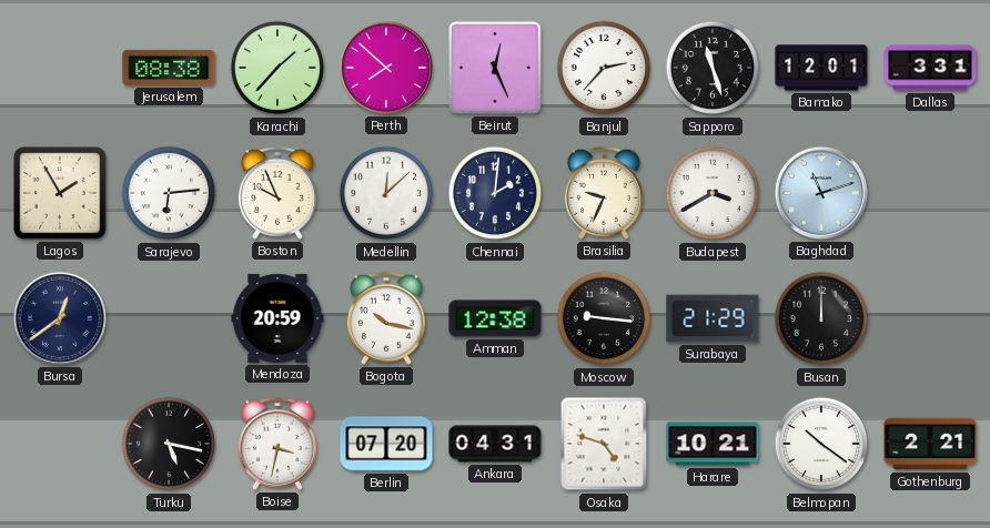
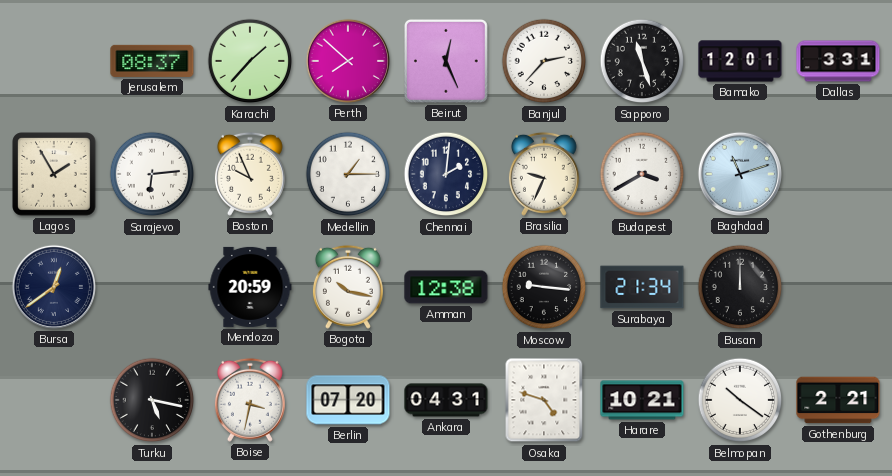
Jerusalem: 08:38 -> 08:37
Medellin: 12:08 -> 1:15
Surabaya: 21:29 -> 21:34
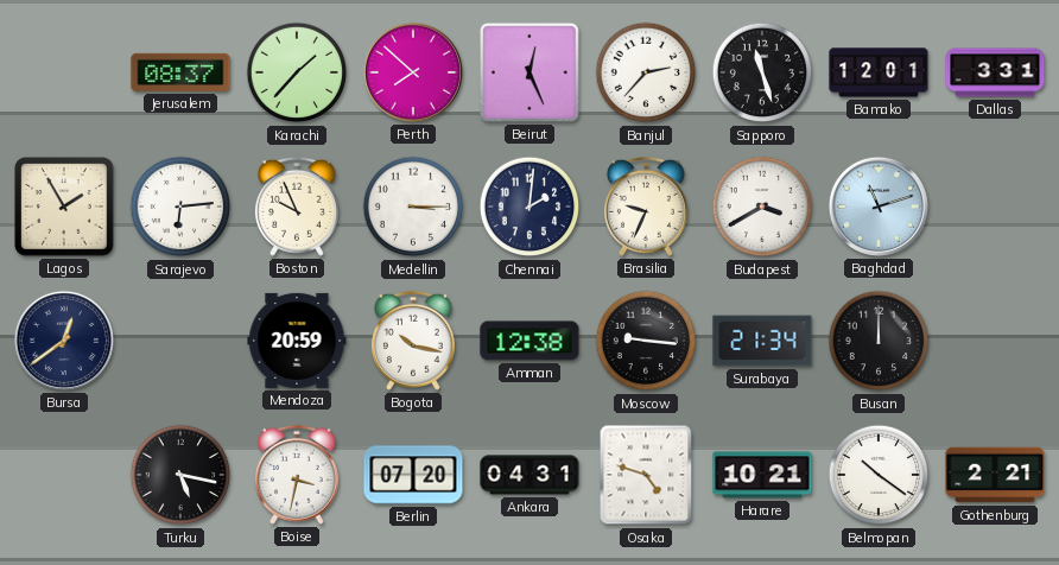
Medellin: 1:15 -> 3:15
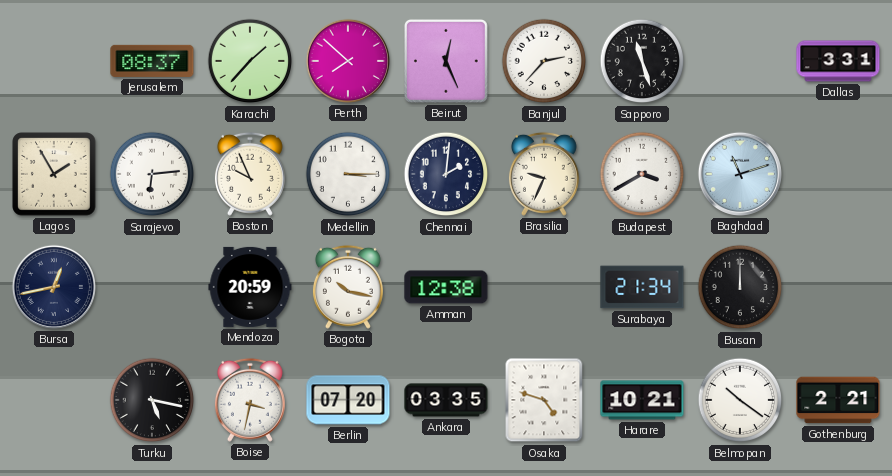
Bamako: 12:01 -> none
Bursa: 12:39 -> 12:43
Moscow: 9:16 -> none
Ankara: 04:31 -> 03:35
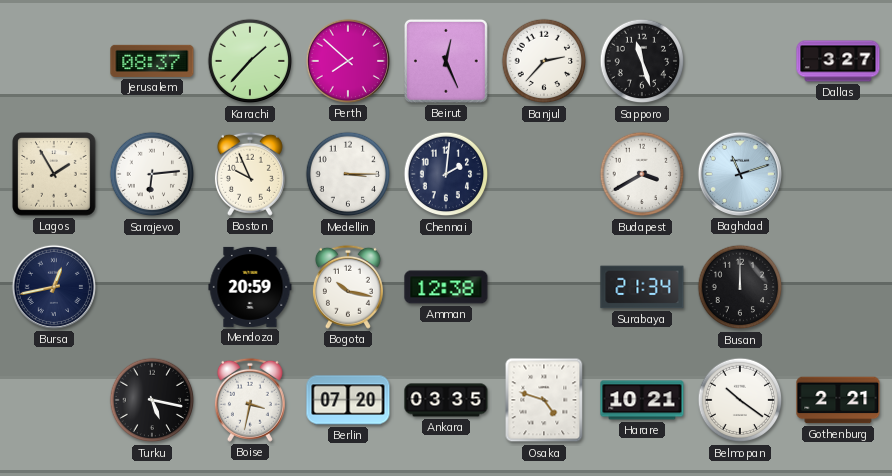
Dallas: 3:31 -> 3:27
Brasilia: 9:34 -> none
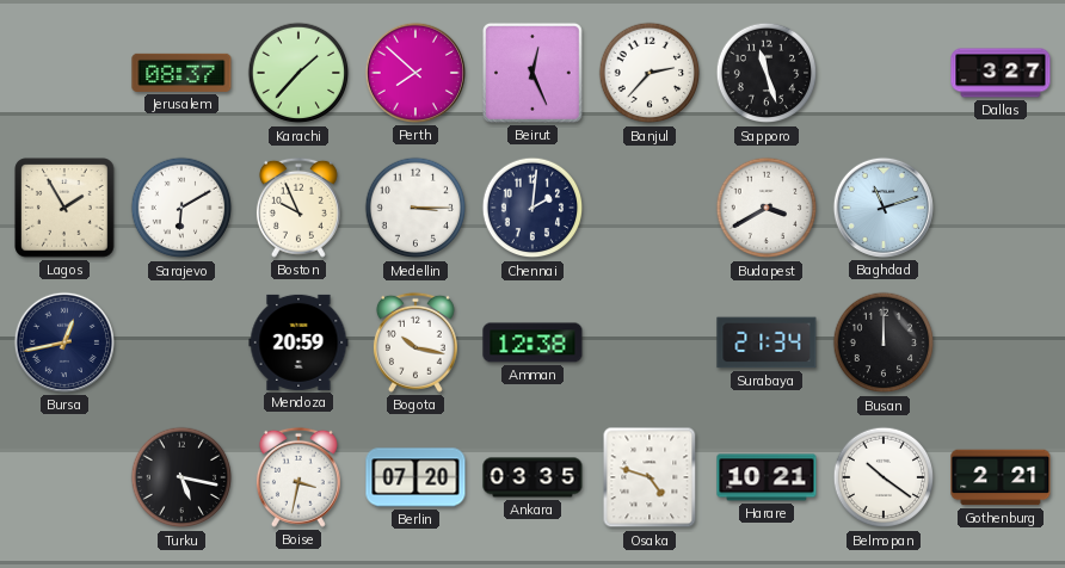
Sarajevo: 6:14 -> 6:10
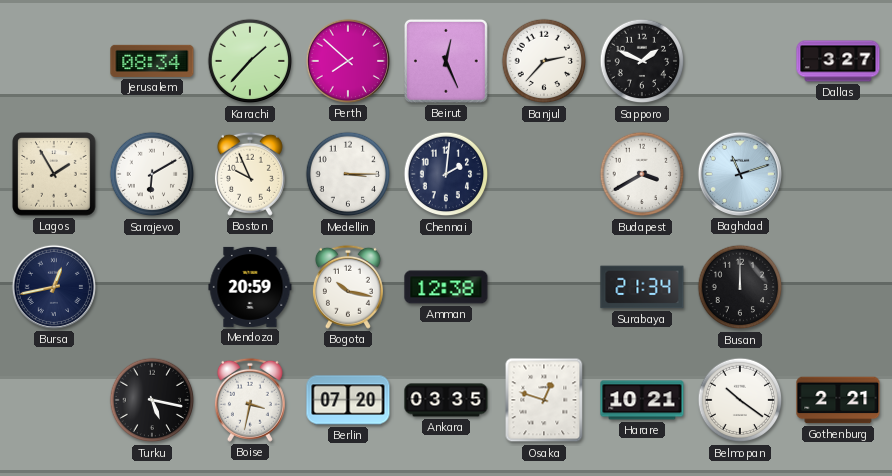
Jerusalem: 08:37 -> 08:34
Sapporo: 11:27 -> 1:49
Osaka: 4:48 -> 12:48
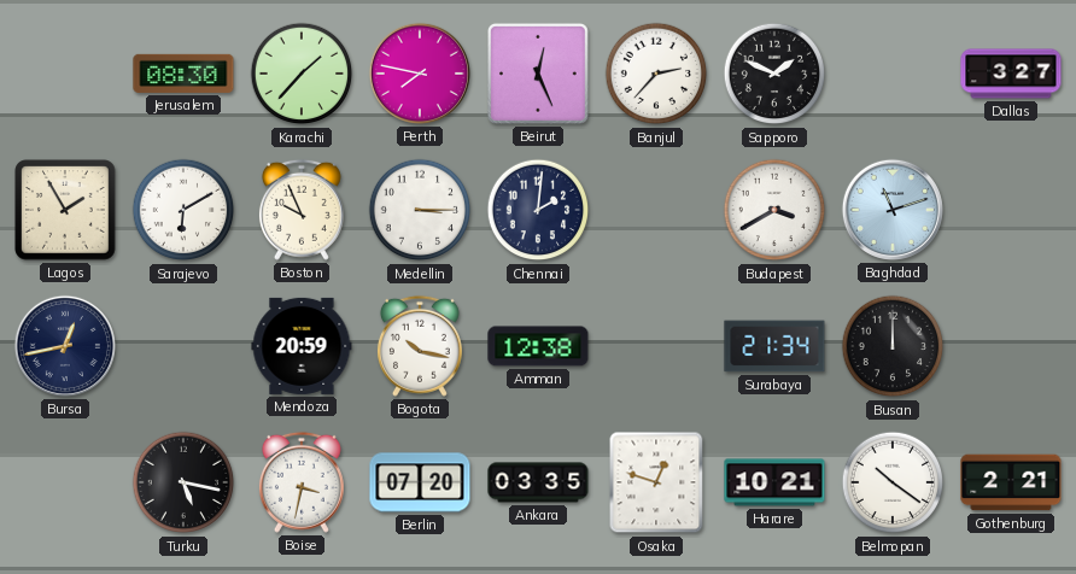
Jerusalem: 08:34 -> 08:30
Perth: 7:52 -> 7:47
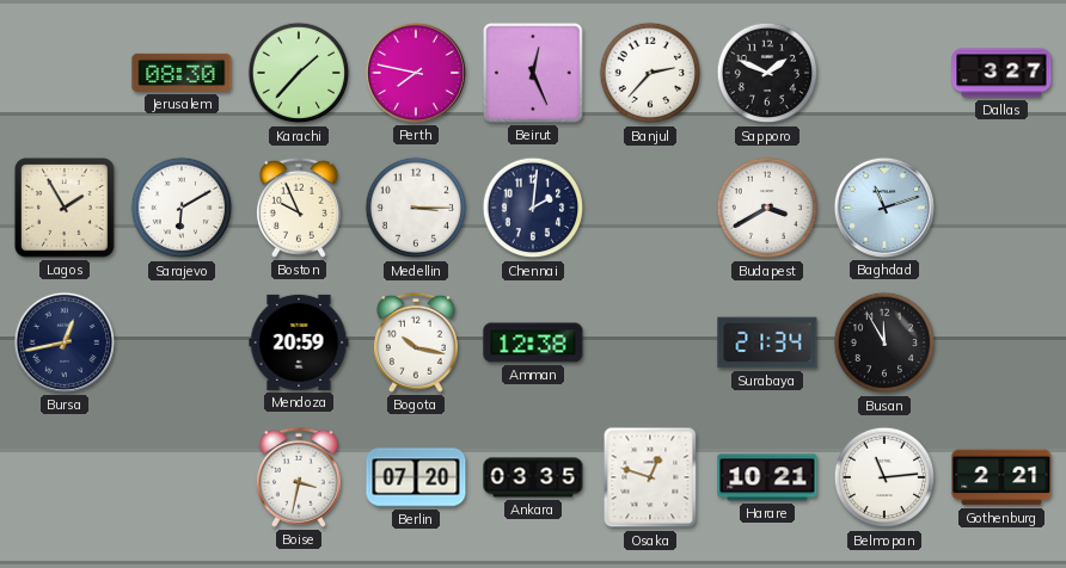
Busan: 12:00 -> 11:55
Turku: 5:17 -> none
Belmopan: 10:21 -> 11:14
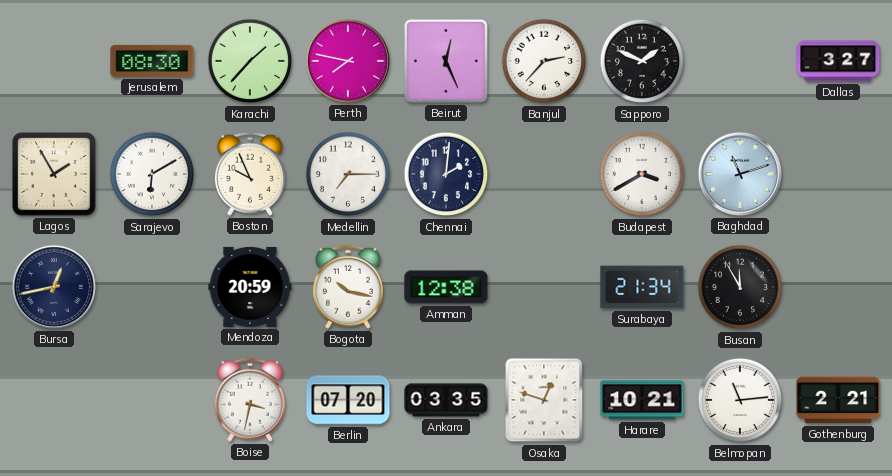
Medellin: 3:15 -> 7:15
